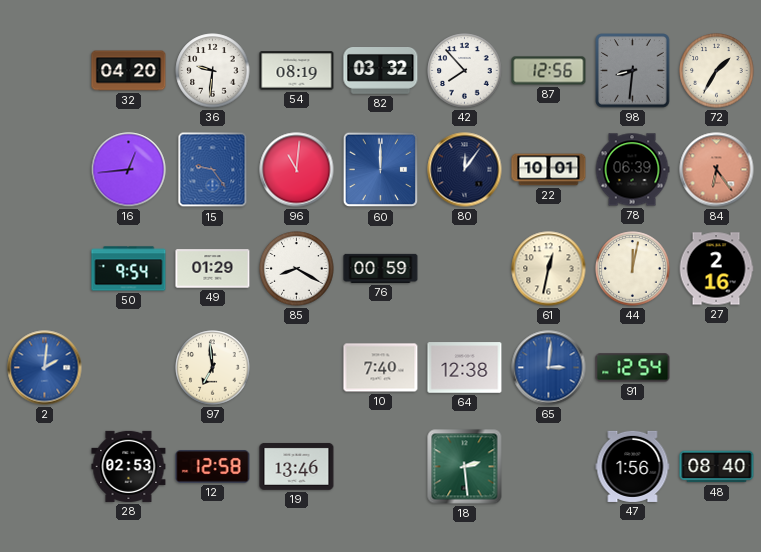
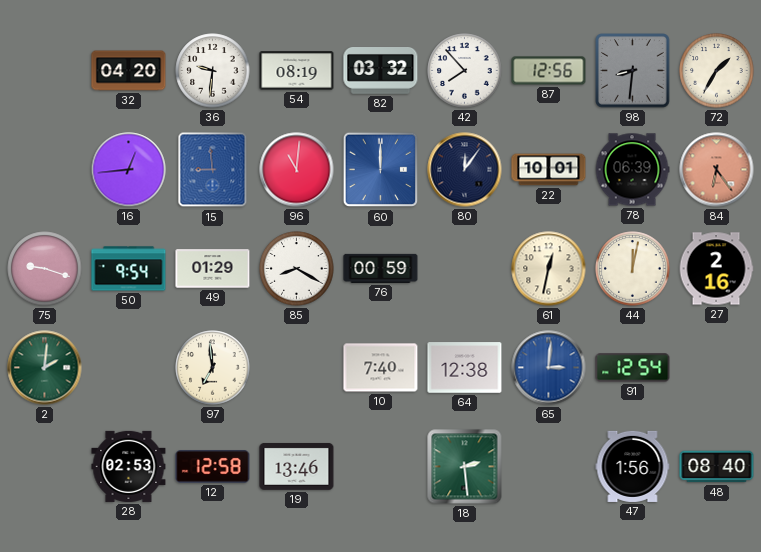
15: 9:24 -> 8:59
75: none -> 9:18
2 dial: blue -> green
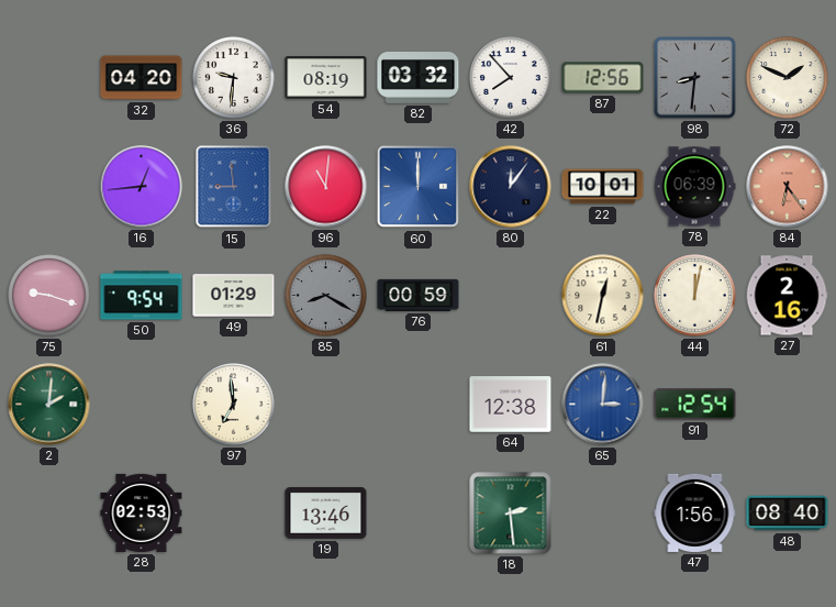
72: 1:35 -> 1:49
85 dial: white -> grey
10: 7:40 -> none
12: 12:58 -> none
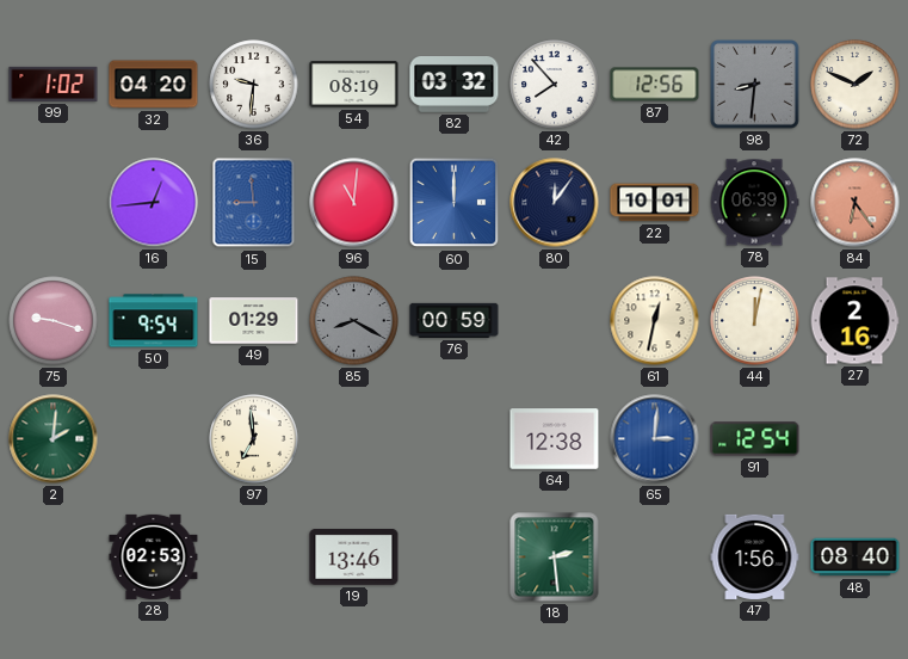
99: none -> 1:02
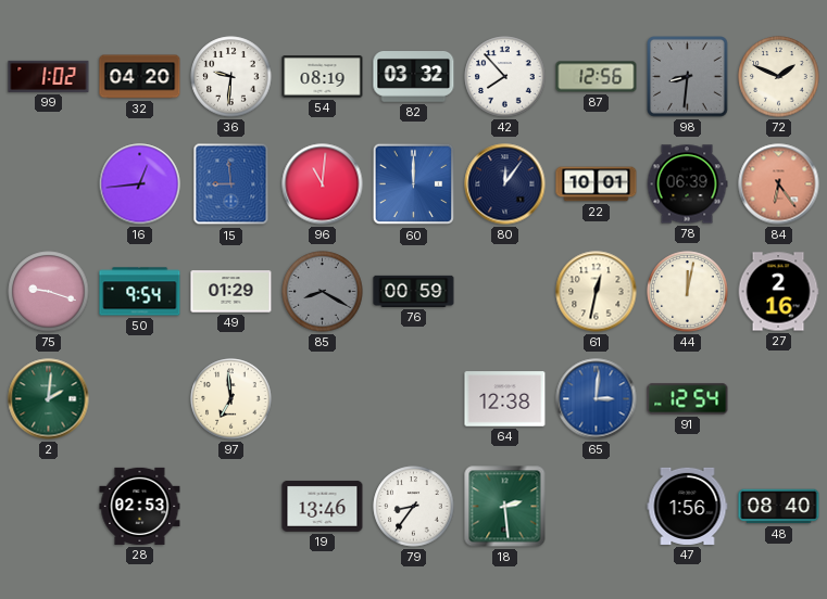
79: none -> 8:36
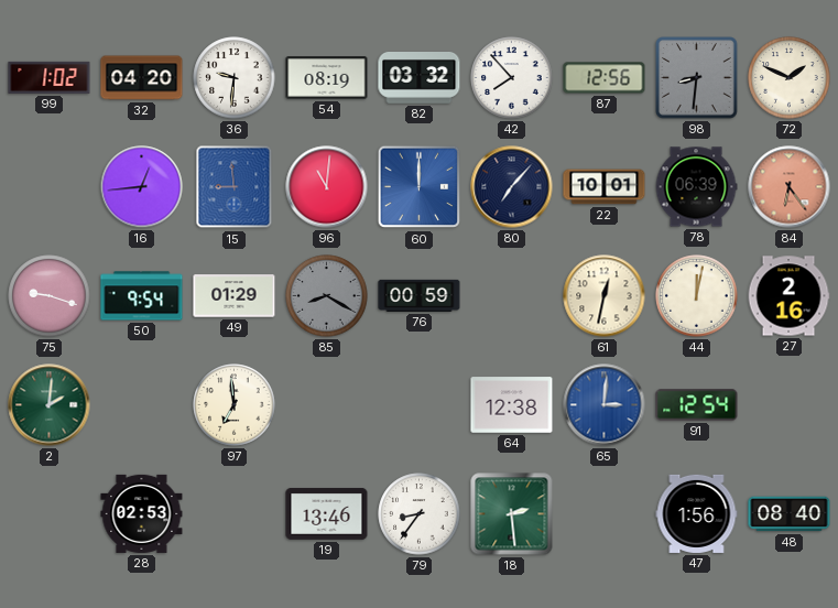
80: 12:06 -> 7:07
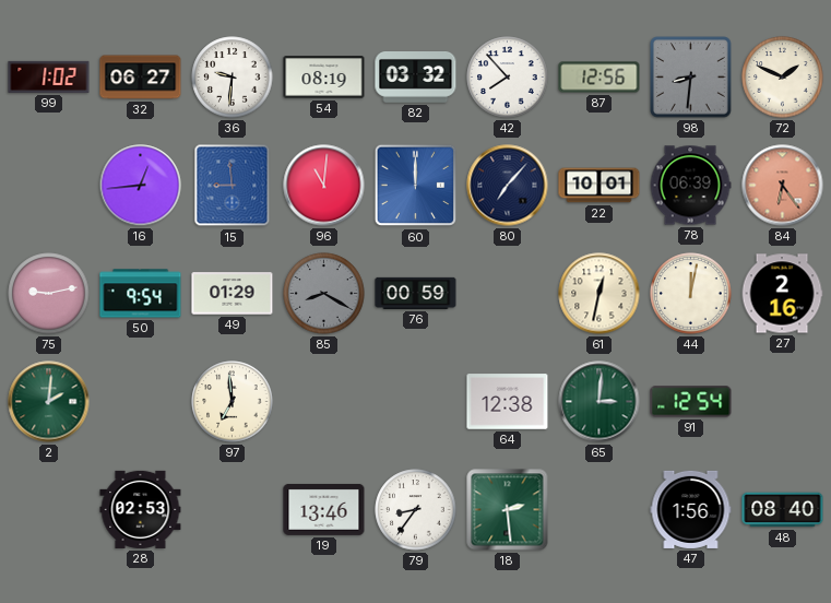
32: 04:20 -> 06:27
75: 9:18 -> 9:13
65 dial: blue -> green
